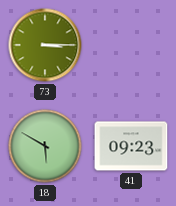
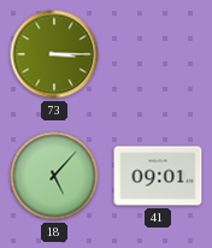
18: 5:50 -> 5:07
41: 09:23 -> 09:01
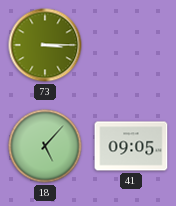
41: 09:01 -> 09:05
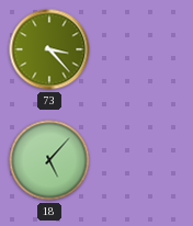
73: 3:15 -> 3:23
41: 09:05 -> none
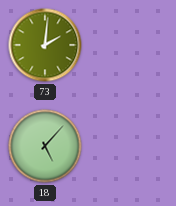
73: 3:23 -> 2:01
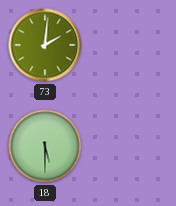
18: 5:07 -> 5:30
